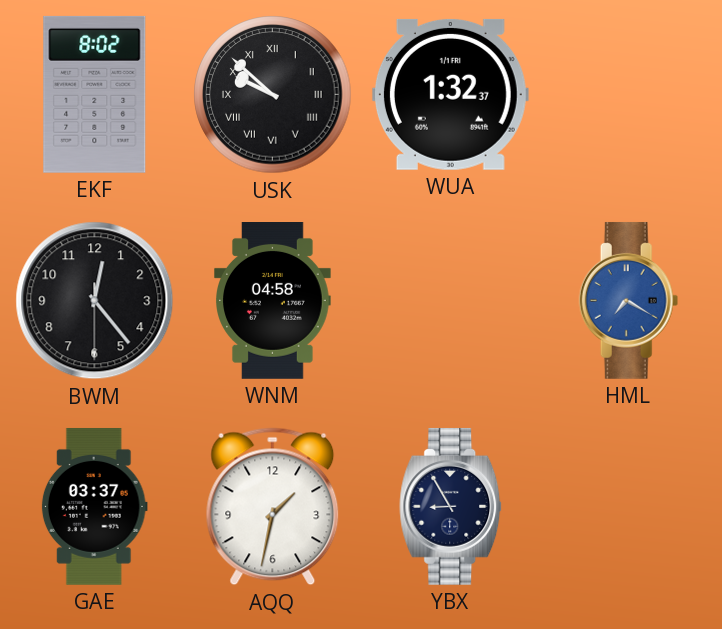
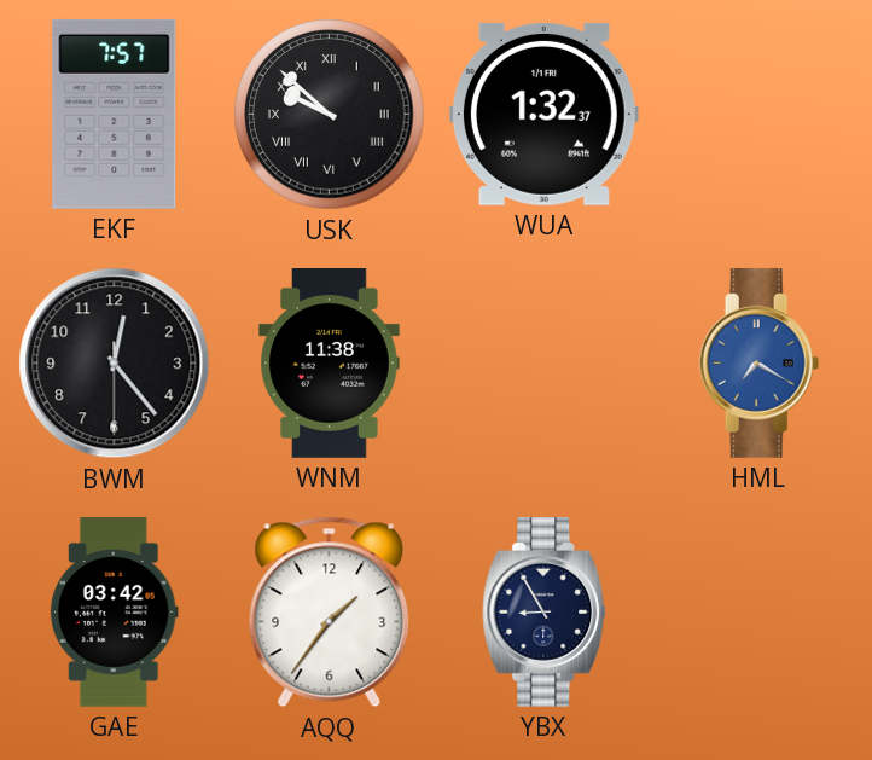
EKF: 8:02 -> 7:57
WNM: 04:58 -> 11:38
GAE: 03:37 -> 03:42
AQQ: 1:32 -> 1:36
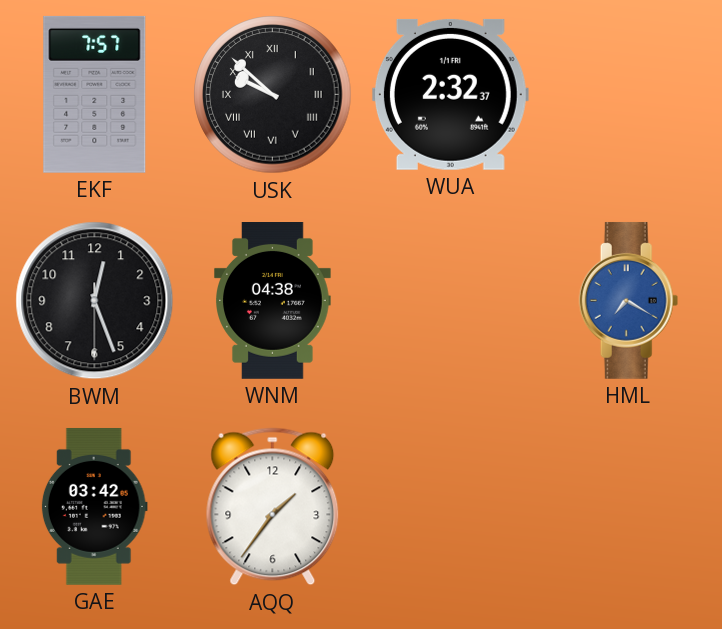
WUA: 1:32 -> 2:32
BWM: 12:23 -> 12:26
WNM: 11:38 -> 04:38
YBX: 8:55 -> none
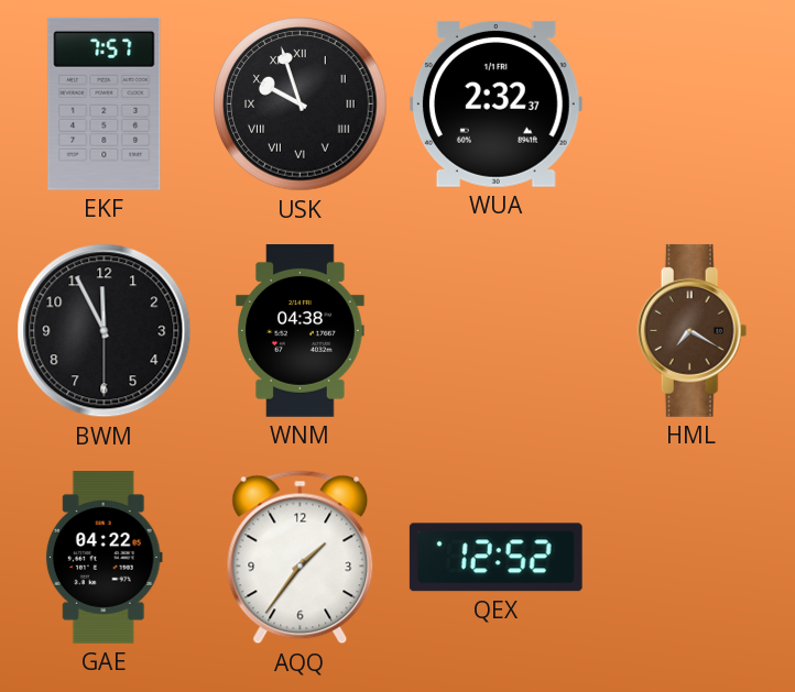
USK: 9:52 -> 9:57
BWM: 12:26 -> 11:55
HML dial: blue -> brown
GAE: 03:42 -> 04:22
QEX: none -> 12:52
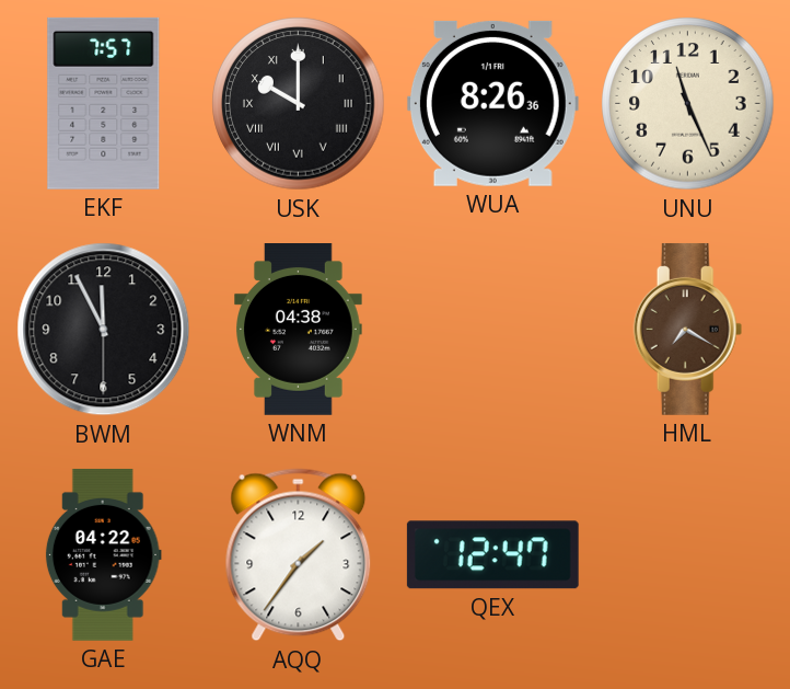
USK: 9:57 -> 10:00
WUA: 2:32 -> 8:26
UNU: none -> 11:26
QEX: 12:52 -> 12:47
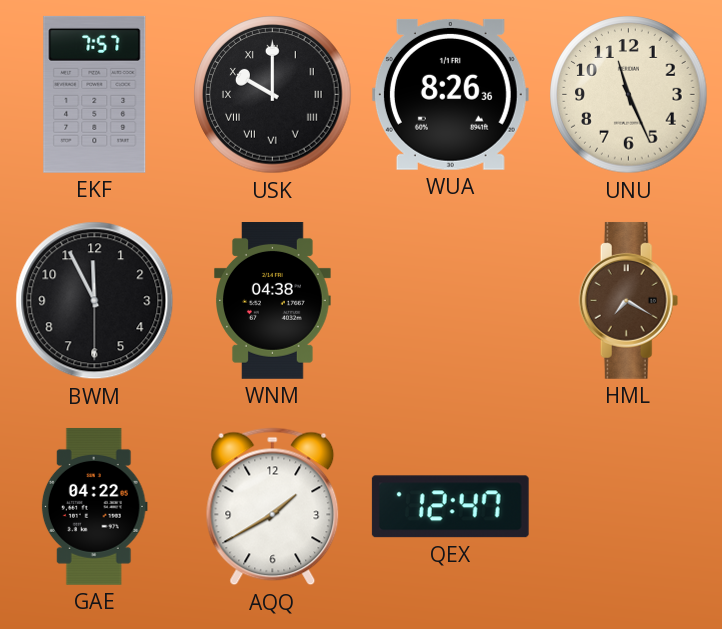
AQQ: 1:36 -> 1:40
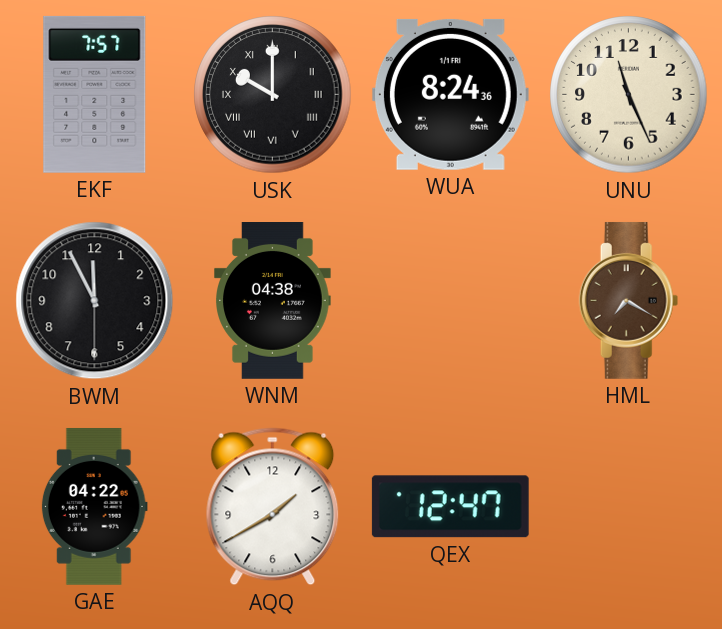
WUA: 8:26 -> 8:24
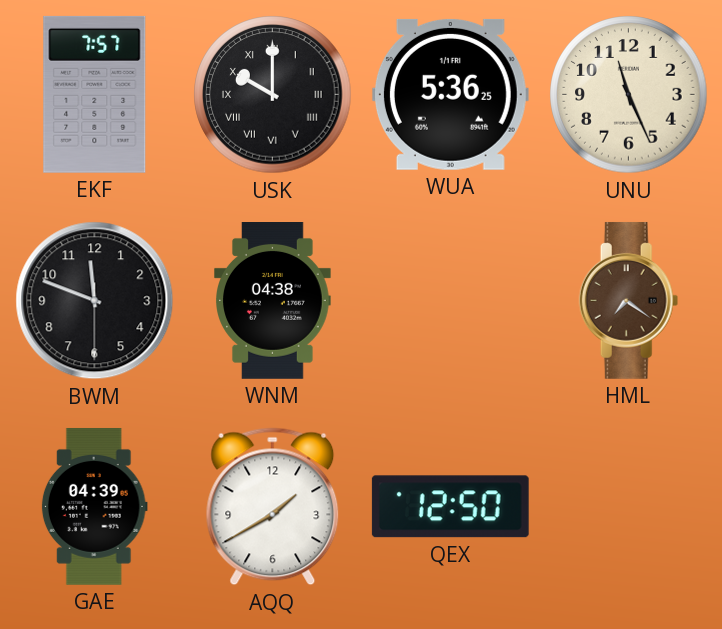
WUA: 8:24 -> 5:36
BWM: 11:55 -> 11:48
HML: 7:20 -> 7:21
GAE: 04:22 -> 04:39
QEX: 12:47 -> 12:50
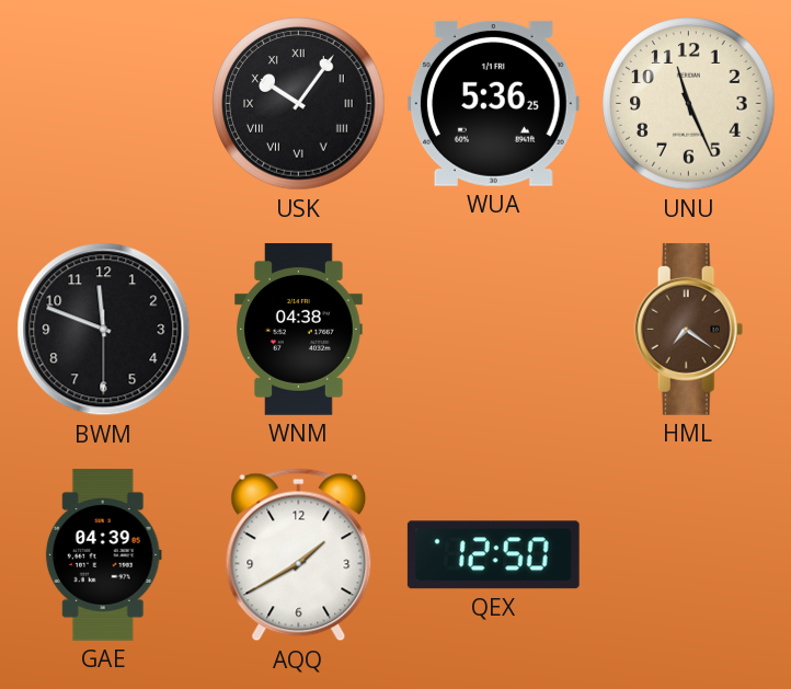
EKF: 7:57 -> none
USK: 10:00 -> 10:06
